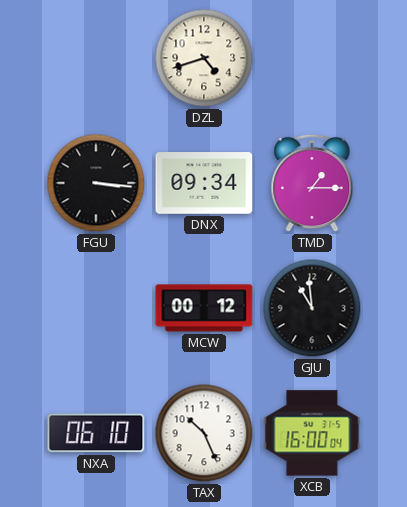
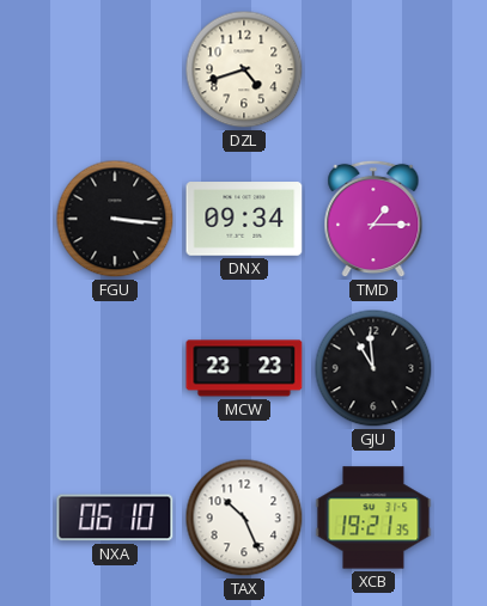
MCW: 00:12 -> 23:23
XCB: 16:00 -> 19:21
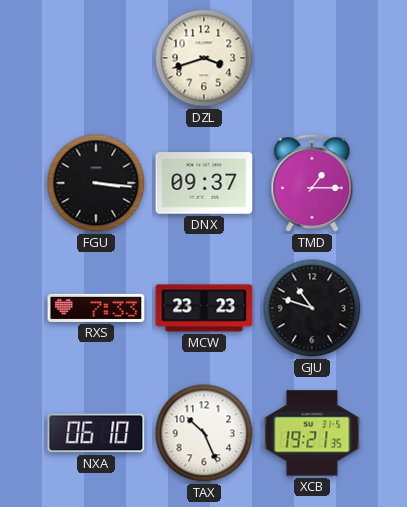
DZL: 4:42 -> 3:42
DNX: 09:34 -> 09:37
RXS: none -> 7:33
GJU: 10:59 -> 10:48
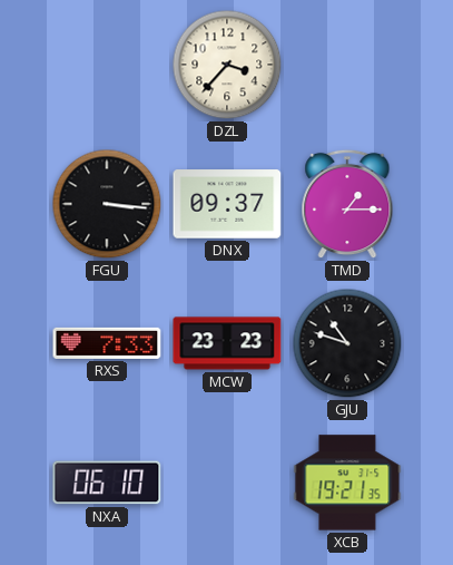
DZL: 3:42 -> 3:37
TAX: 10:26 -> none
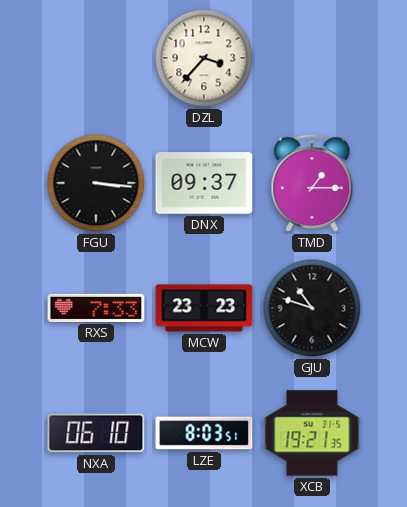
LZE: none -> 8:03
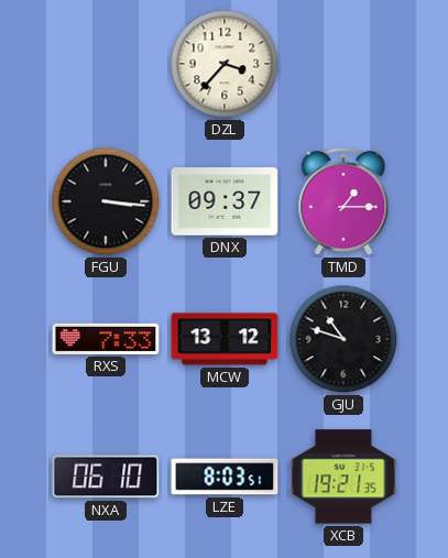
MCW: 23:23 -> 13:12
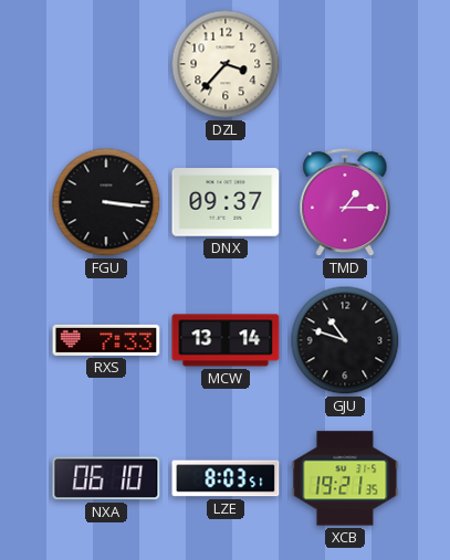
MCW: 13:12 -> 13:14
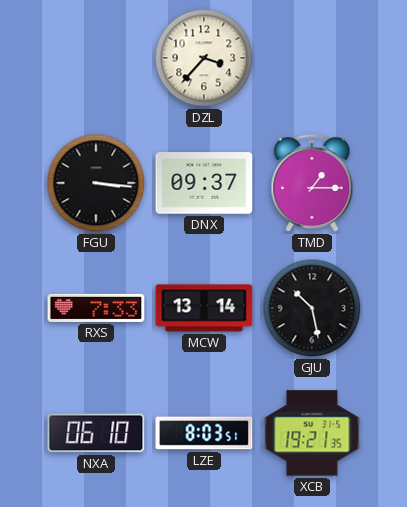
GJU: 10:48 -> 10:28
